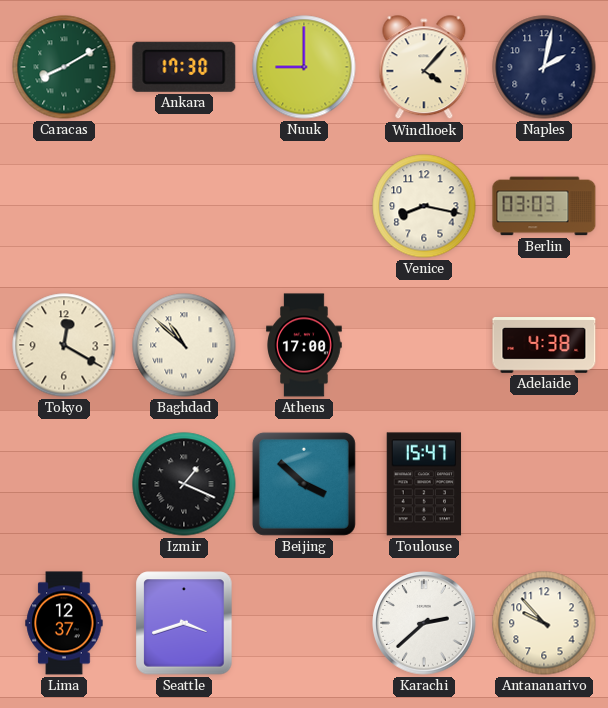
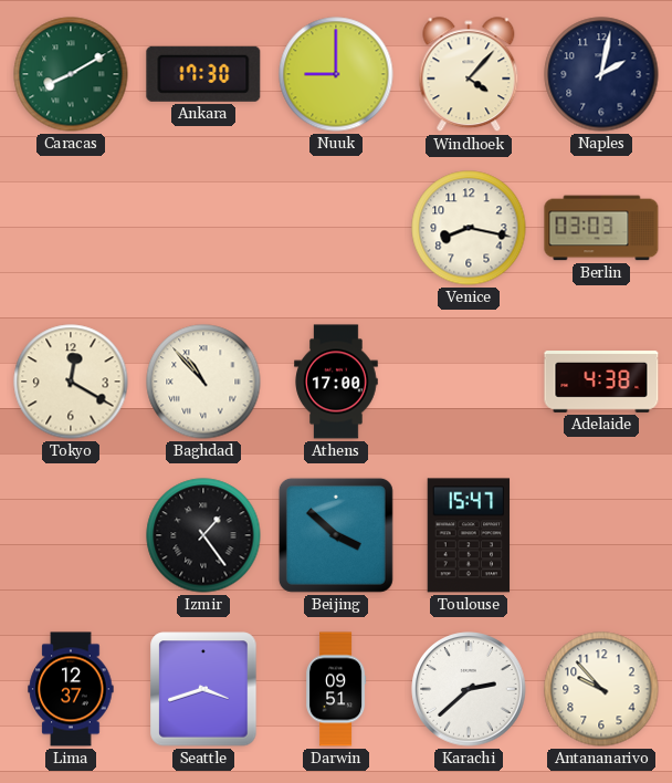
Baghdad: 10:52 -> 10:53
Izmir: 1:19 -> 1:24
Darwin: none -> 09:51
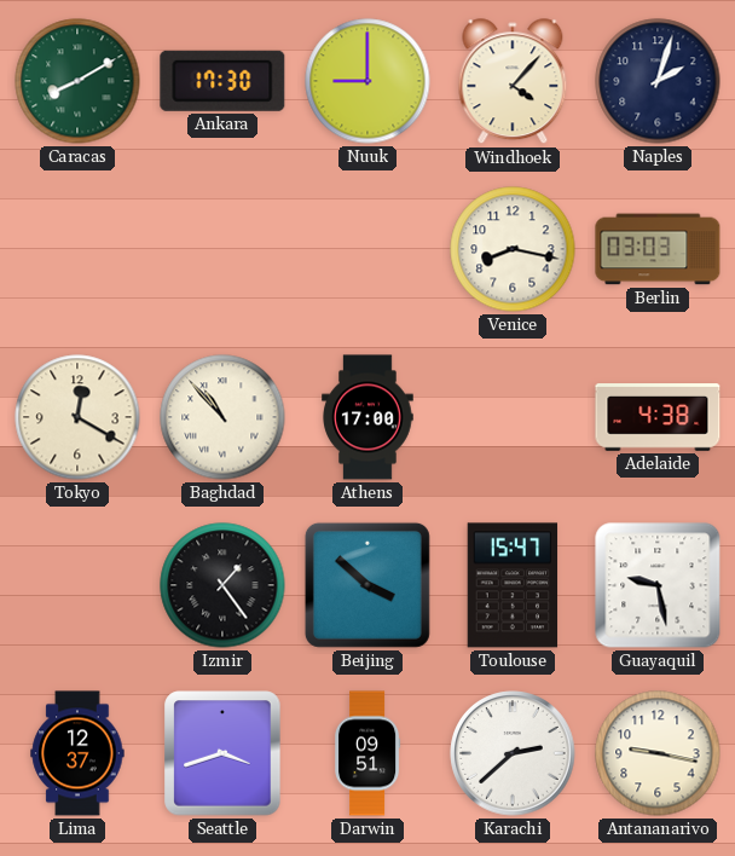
Naples: 2:02 -> 2:03
Guayaquil: none -> 9:28
Antananarivo: 9:53 -> 9:17
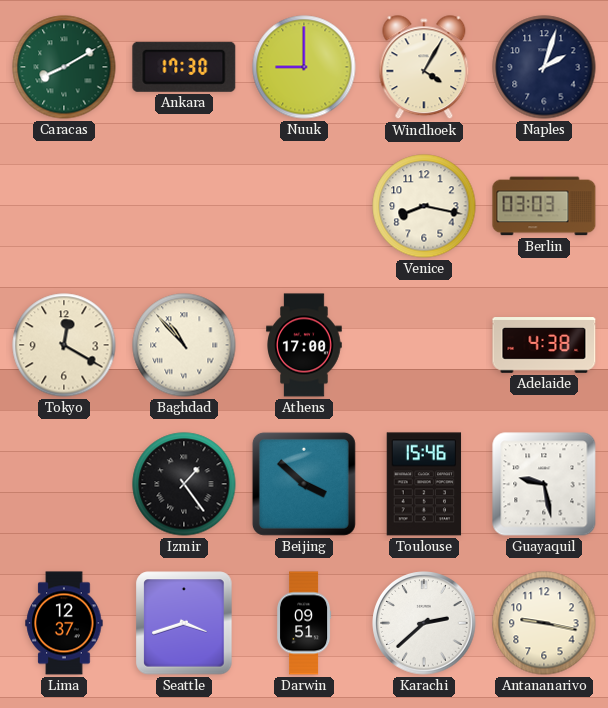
Windhoek: 4:07 -> 4:05
Toulouse: 15:47 -> 15:46
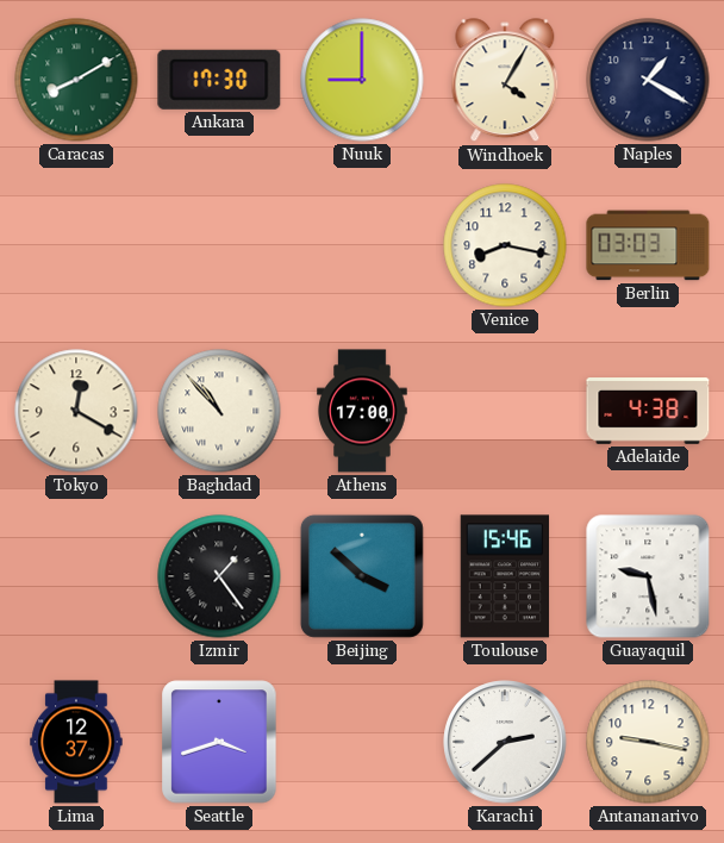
Naples: 2:03 -> 1:20
Darwin: 09:51 -> none
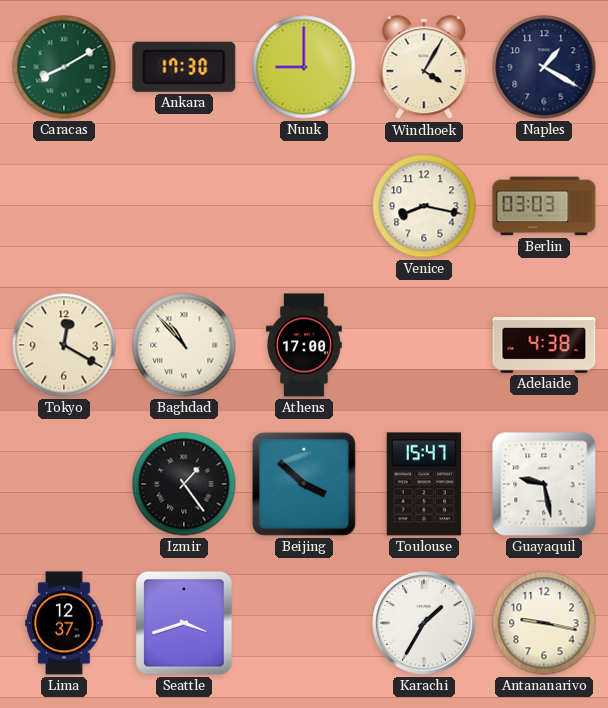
Toulouse: 15:46 -> 15:47
Karachi: 2:38 -> 1:35
